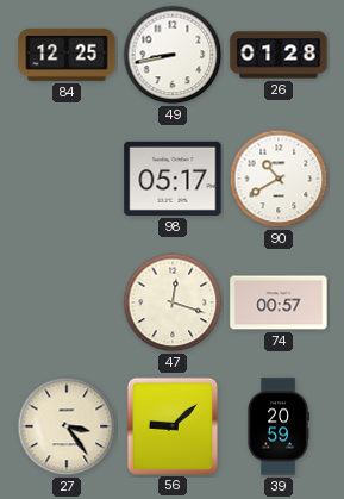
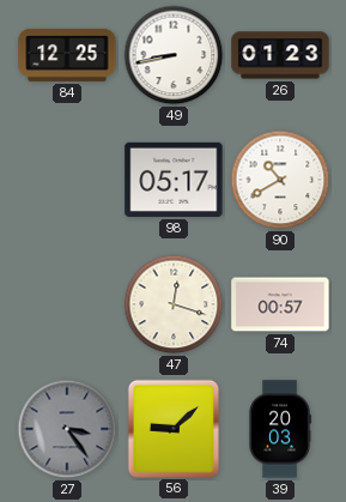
26: 01:28 -> 01:23
27 dial: cream -> grey
39: 20:59 -> 20:03
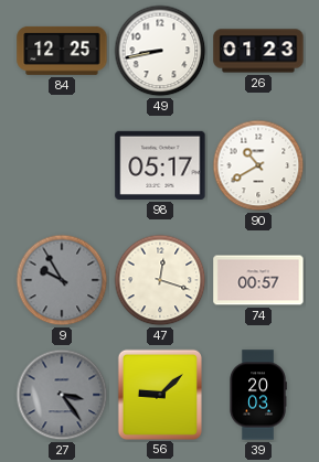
9: none -> 9:55
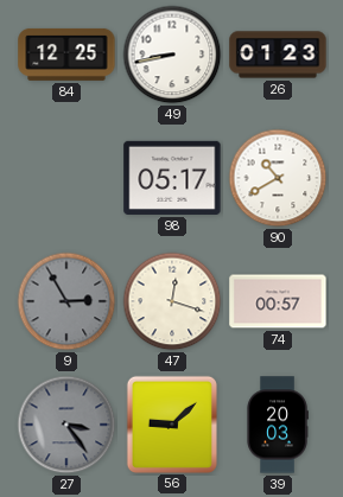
9: 9:55 -> 2:55
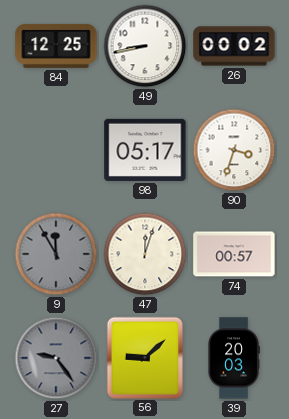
26: 01:23 -> 00:02
90: 10:40 -> 3:33
9: 2:55 -> 11:55
47: 12:18 -> 12:03
27: 3:24 -> 9:24
